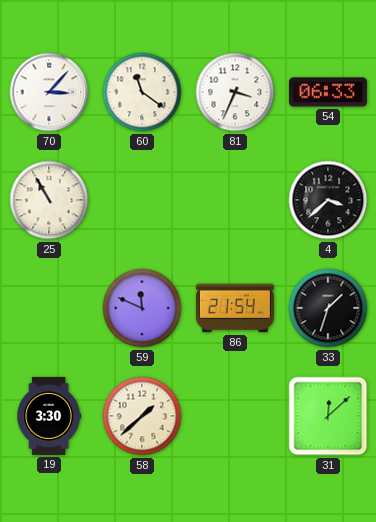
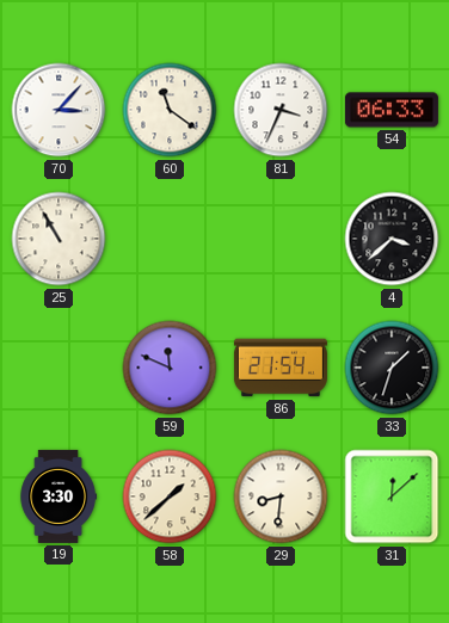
29: none -> 8:31
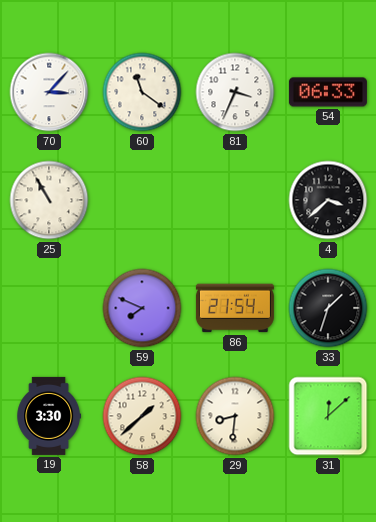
59: 11:49 -> 7:49
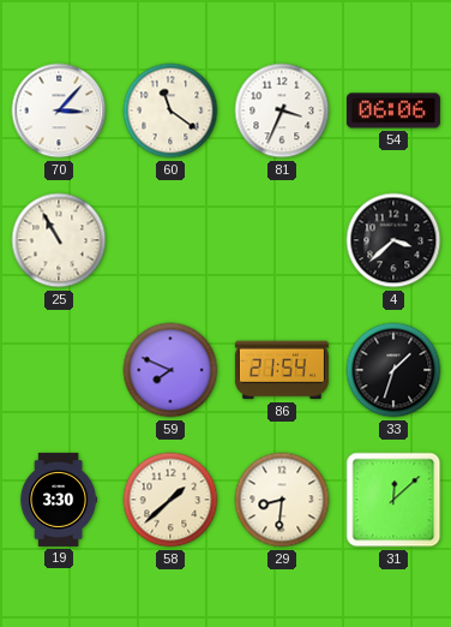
54: 06:33 -> 06:06
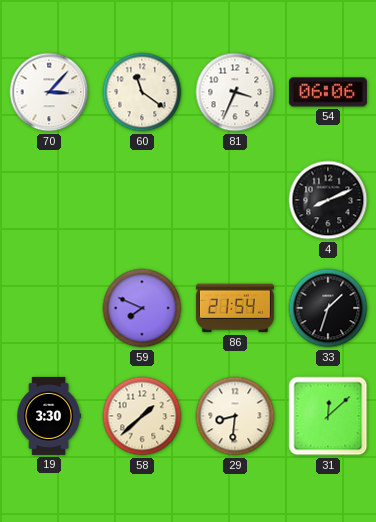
25: 10:55 -> none
4: 3:38 -> 8:11
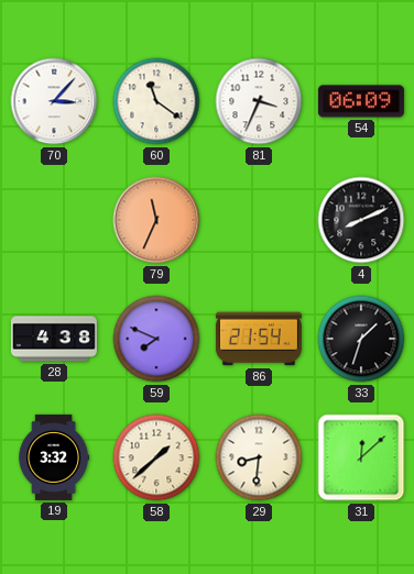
54: 06:06 -> 06:09
79: none -> 11:34
28: none -> 4:38
19: 3:30 -> 3:32
